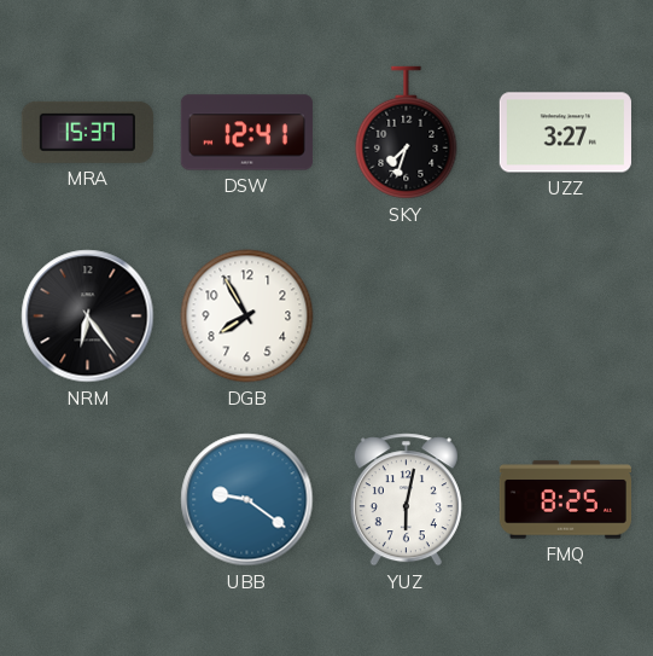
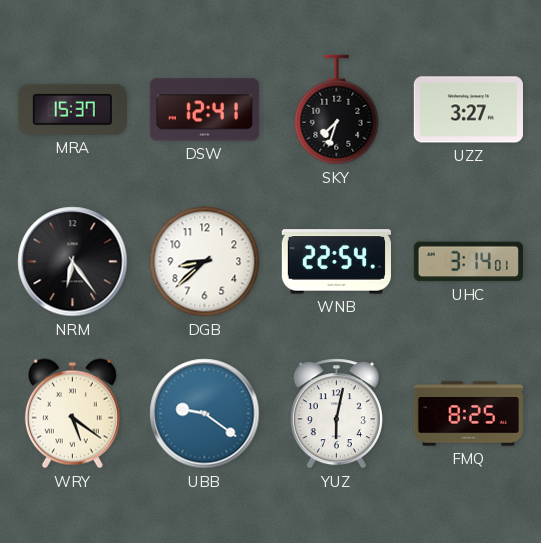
DGB: 7:55 -> 8:38
WNB: none -> 22:54
UHC: none -> 3:14
WRY: none -> 5:21
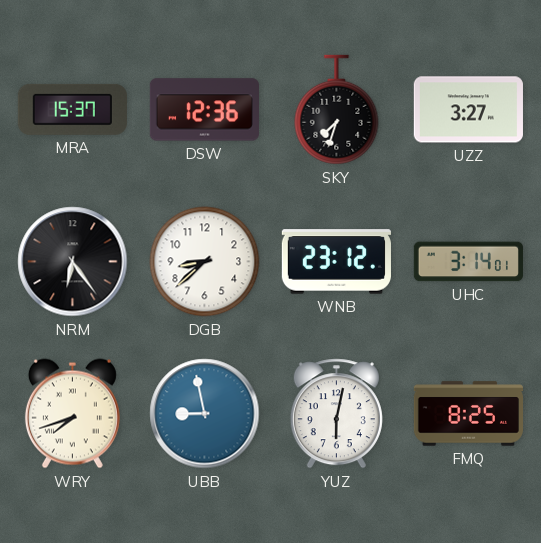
DSW: 12:41 -> 12:36
WNB: 22:54 -> 23:12
WRY: 5:21 -> 7:42
UBB: 9:21 -> 8:58
